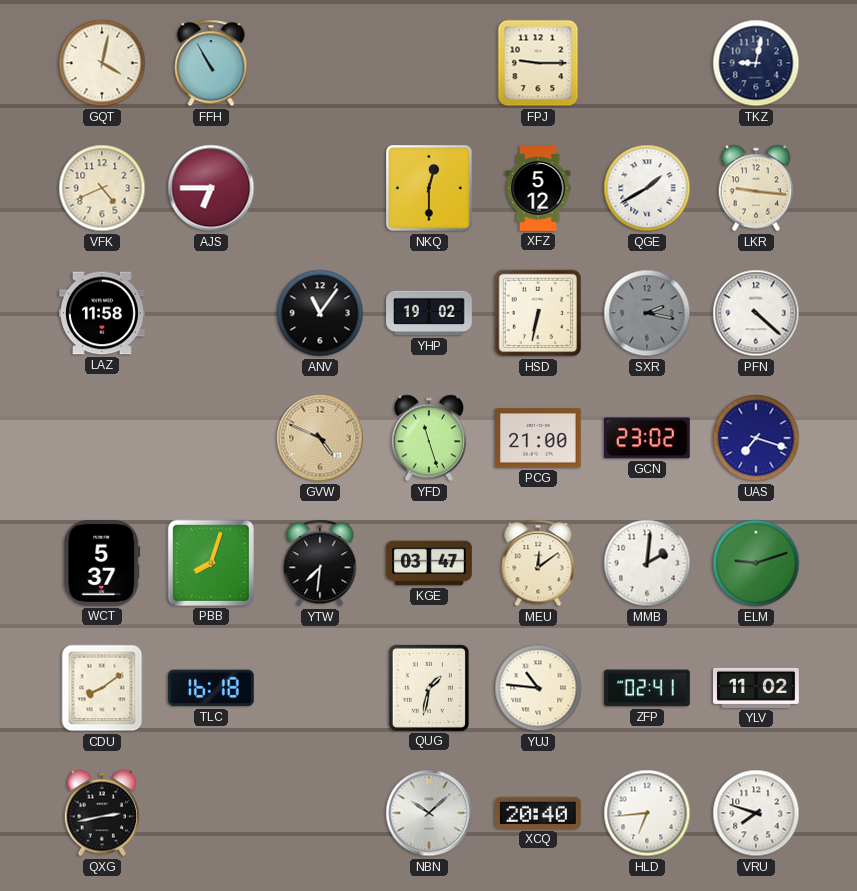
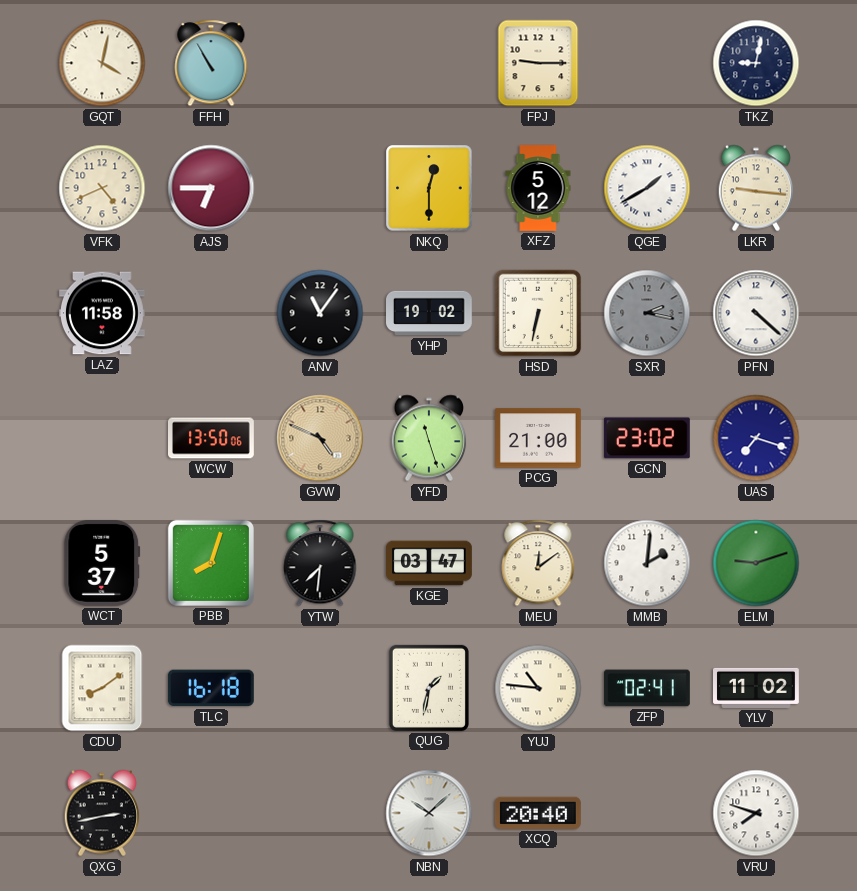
WCW: none -> 13:50
HLD: 6:44 -> none
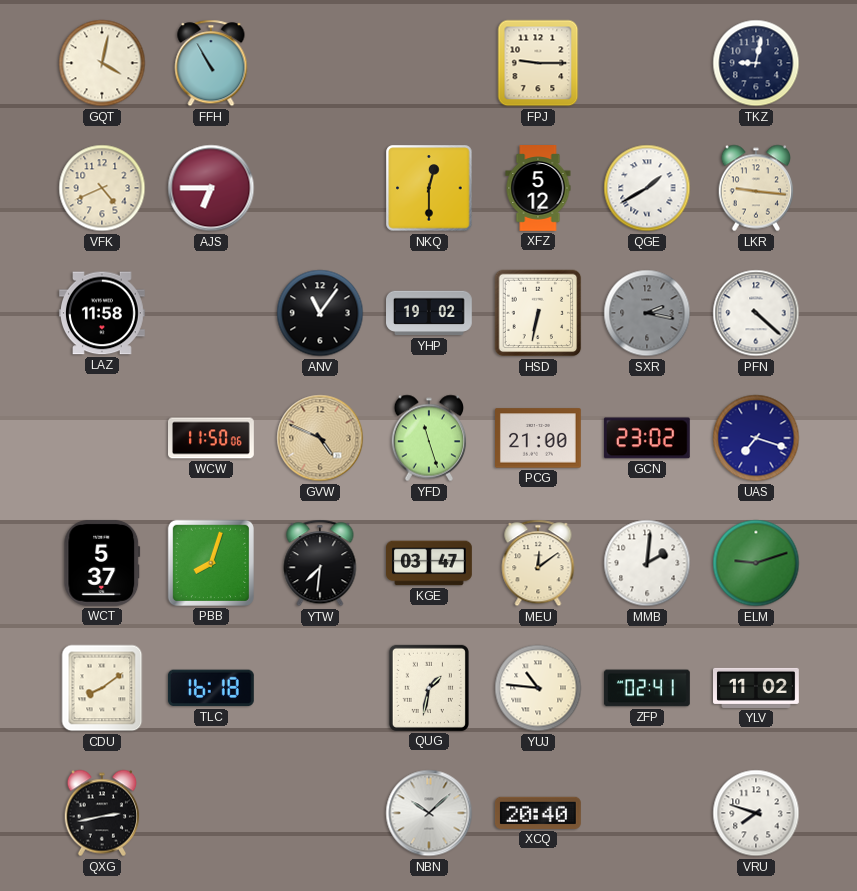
WCW: 13:50 -> 11:50
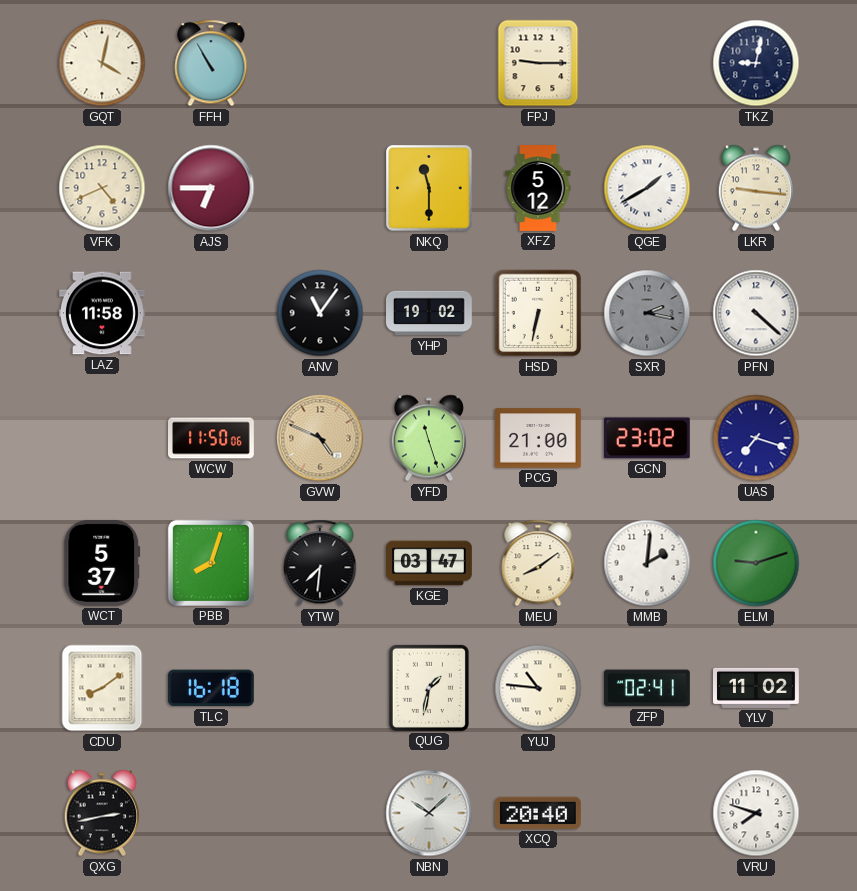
NKQ: 12:30 -> 11:30
MEU: 12:09 -> 8:09
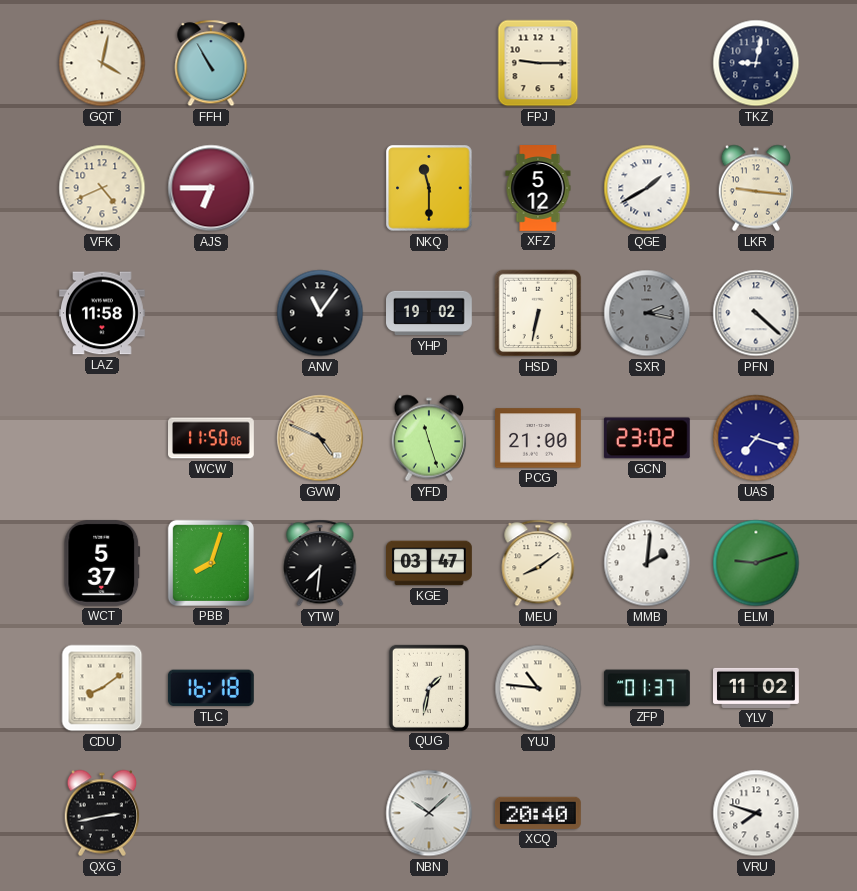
ZFP: 02:41 -> 01:37
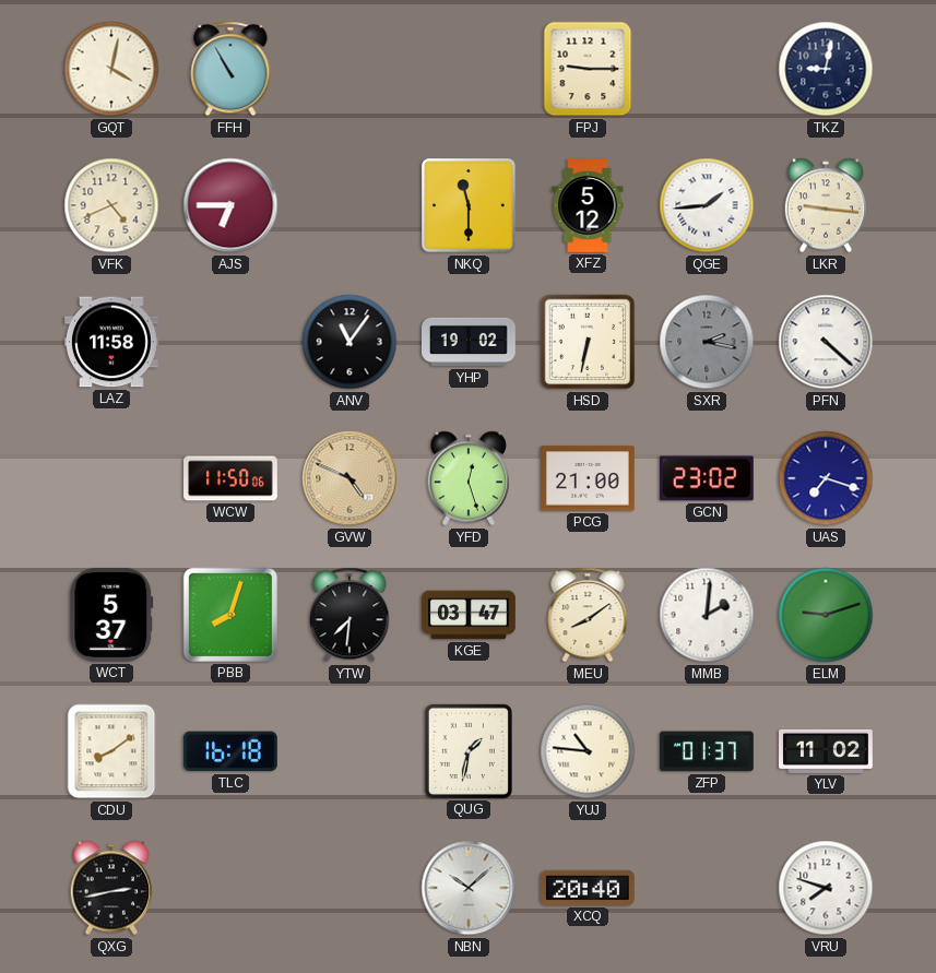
QGE: 1:40 -> 1:44
YFD: 11:27 -> 12:27
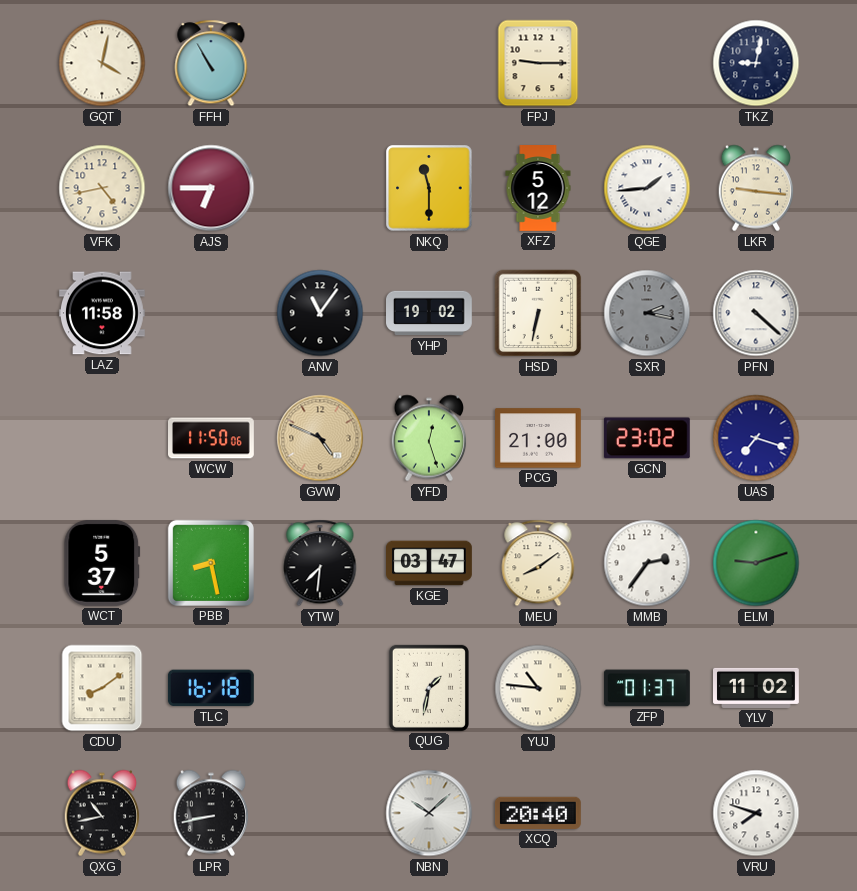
VFK: 4:41 -> 4:43
PBB: 8:03 -> 8:28
MMB: 2:01 -> 2:36
QXG: 2:43 -> 10:43
LPR: none -> 8:43
